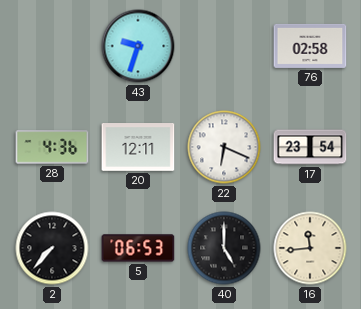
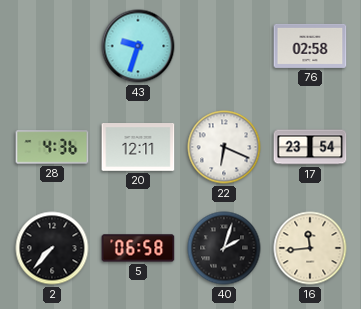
5: 06:53 -> 06:58
40: 5:00 -> 2:03
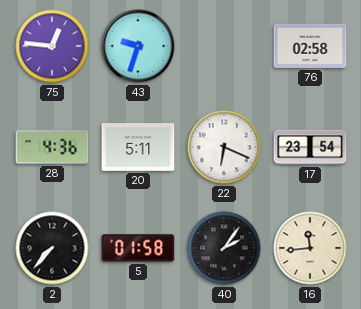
75: none -> 12:46
20: 12:11 -> 5:11
5: 06:58 -> 01:58
40: 2:03 -> 2:06
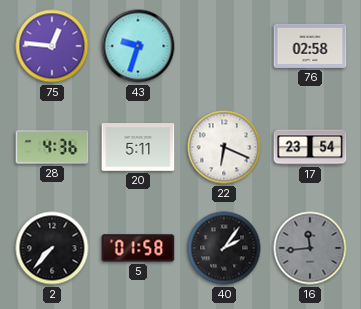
16 dial: cream -> grey
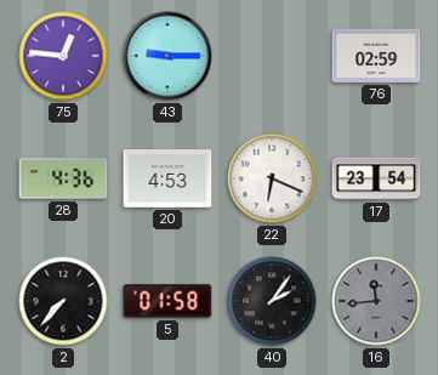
43: 9:33 -> 9:15
76: 02:58 -> 02:59
20: 5:11 -> 4:53
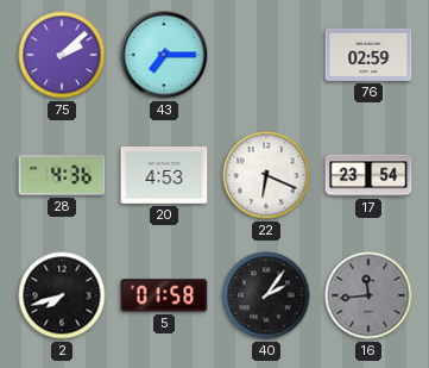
75: 12:46 -> 2:08
43: 9:15 -> 7:15
2: 7:37 -> 7:42
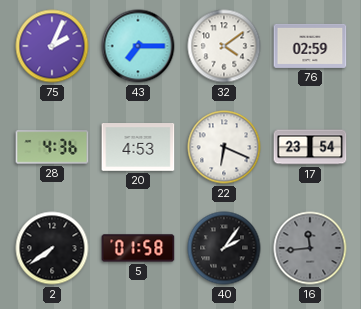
75: 2:08 -> 2:04
32: none -> 4:09
2: 7:42 -> 7:39
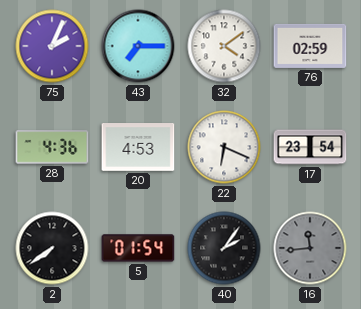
5: 01:58 -> 01:54
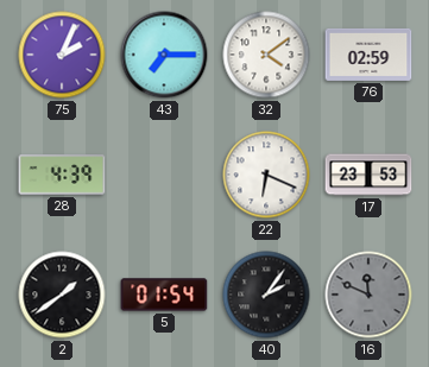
28: 4:36 -> 4:39
20: 4:53 -> none
17: 23:54 -> 23:53
2: 7:39 -> 1:39
16: 11:44 -> 11:49
